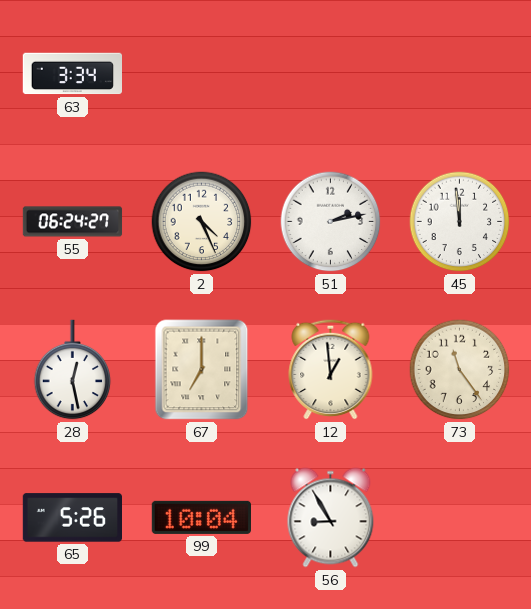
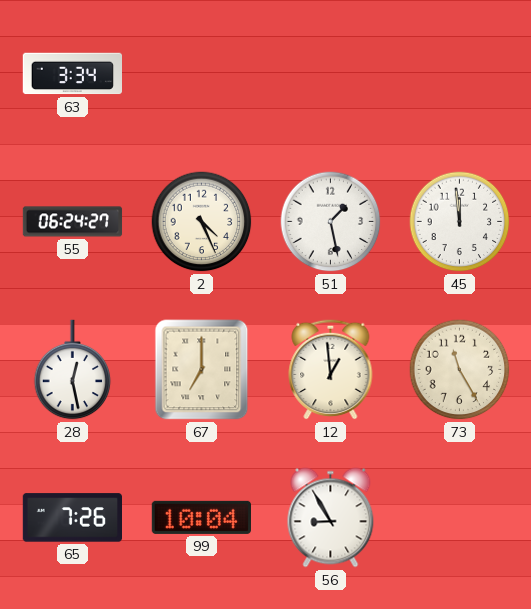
51: 2:13 -> 1:28
73: 11:24 -> 11:25
65: 5:26 -> 7:26
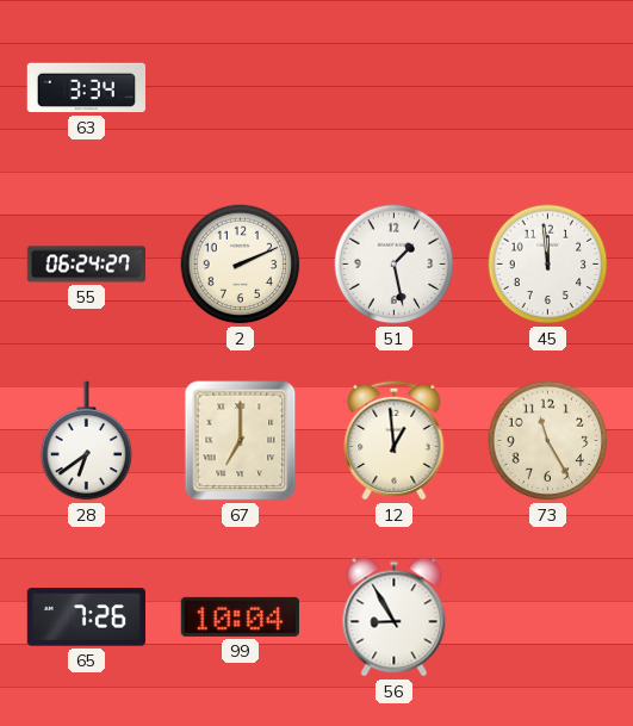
2: 4:26 -> 2:11
28: 12:28 -> 6:39
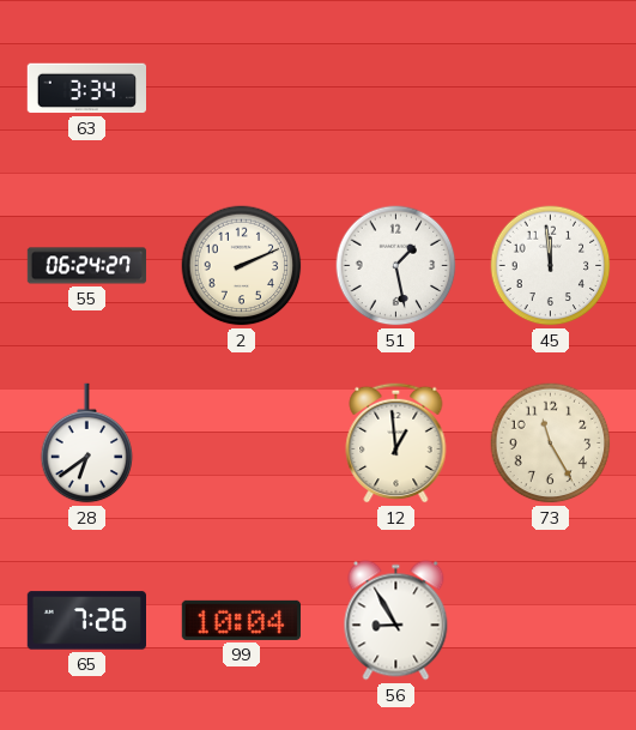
67: 7:00 -> none
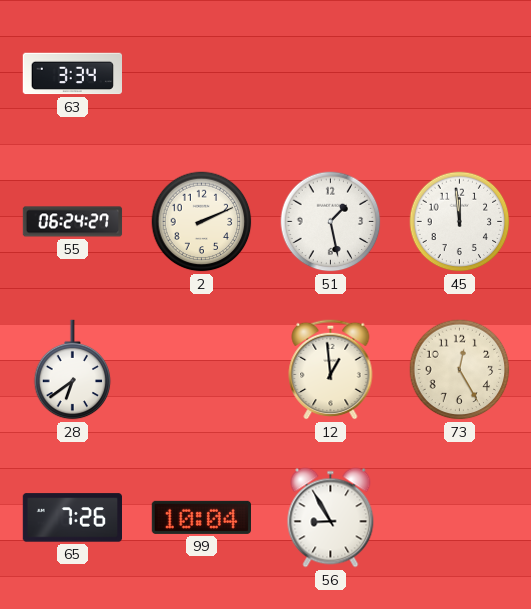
73: 11:25 -> 12:25
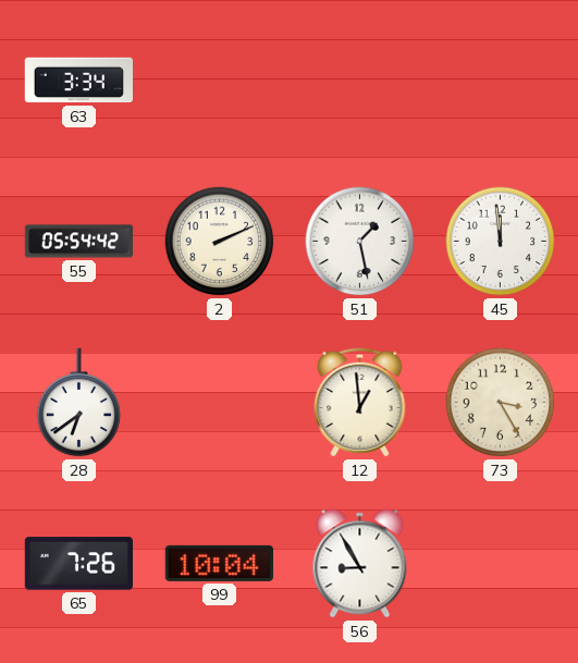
55: 06:24 -> 05:54
73: 12:25 -> 3:25
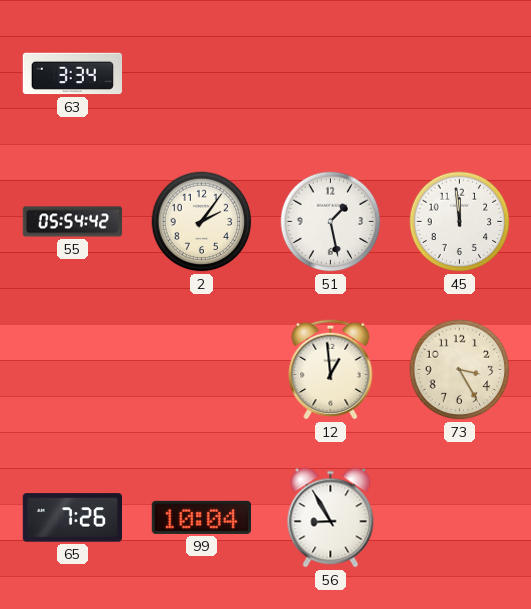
2: 2:11 -> 2:06
28: 6:39 -> none
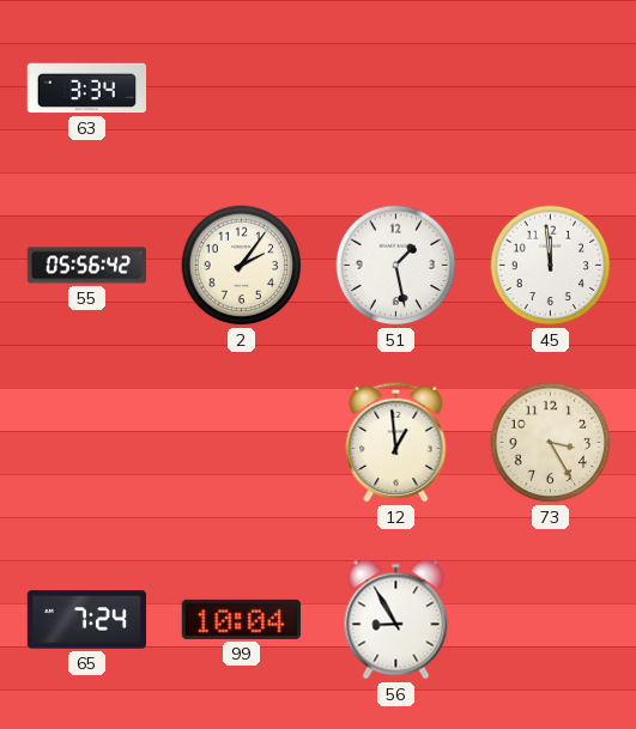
55: 05:54 -> 05:56
65: 7:26 -> 7:24
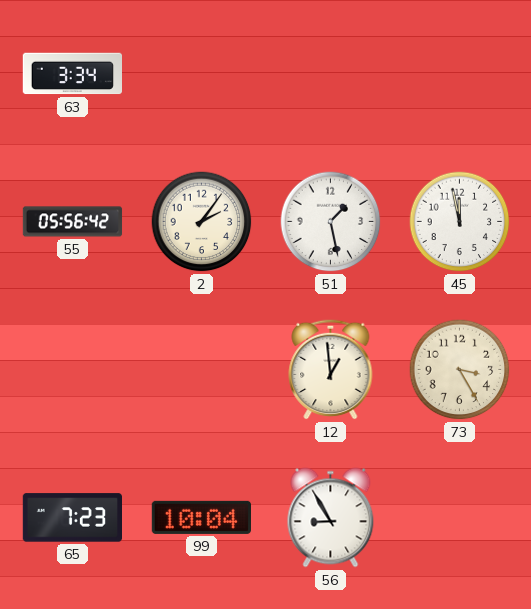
45: 11:59 -> 11:58
65: 7:24 -> 7:23
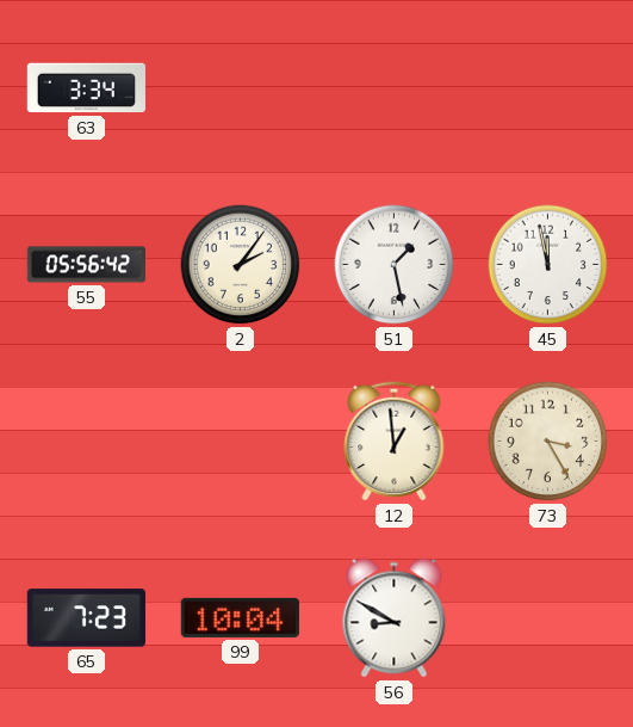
56: 8:55 -> 8:50
